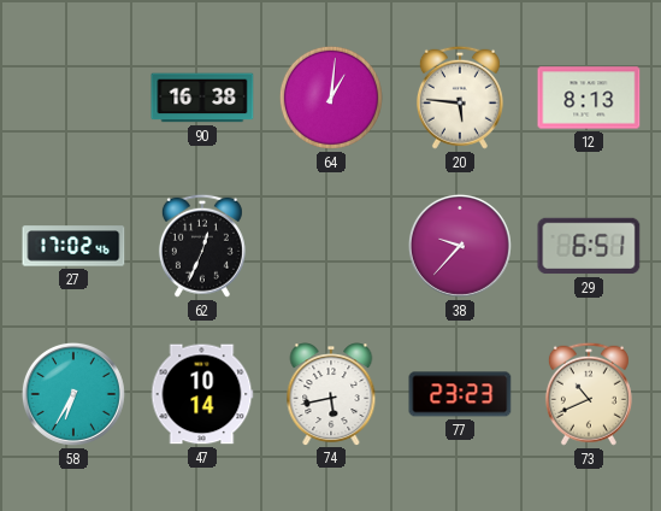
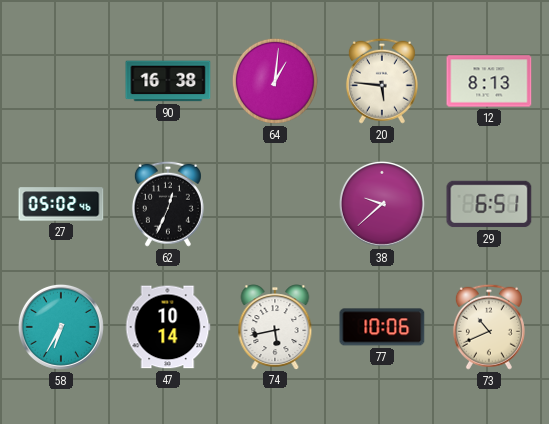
27: 17:02 -> 05:02
38: 9:37 -> 9:38
77: 23:23 -> 10:06
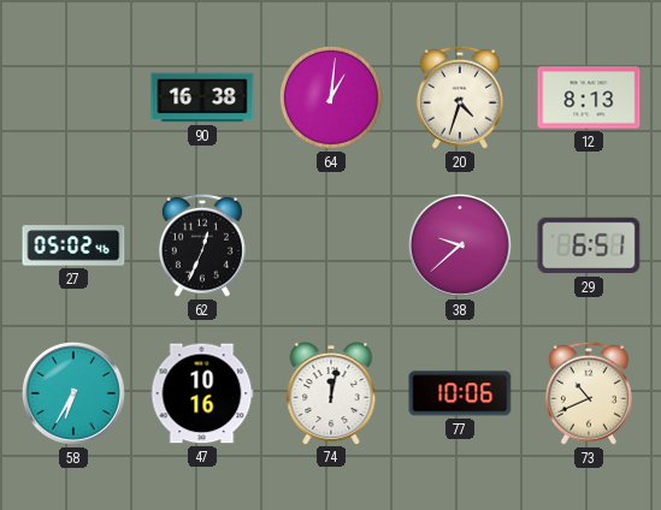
20: 5:46 -> 4:33
47: 10:14 -> 10:16
74: 5:43 -> 12:02
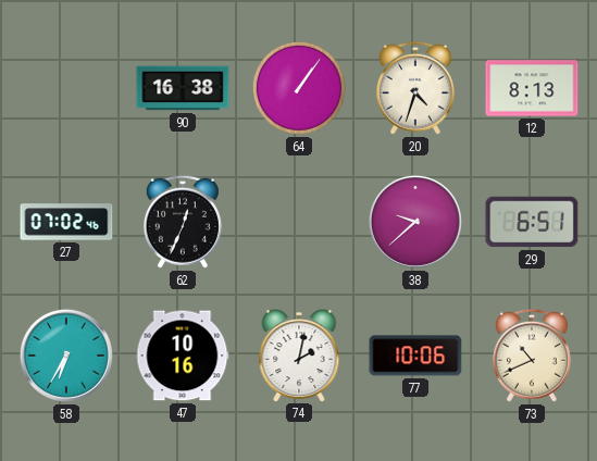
64: 1:01 -> 1:06
27: 05:02 -> 07:02
74: 12:02 -> 2:02
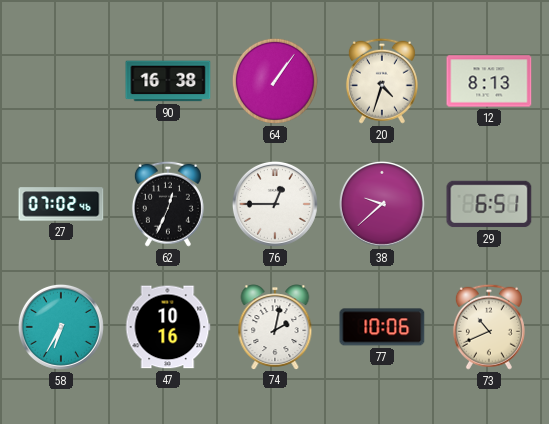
76: none -> 12:45
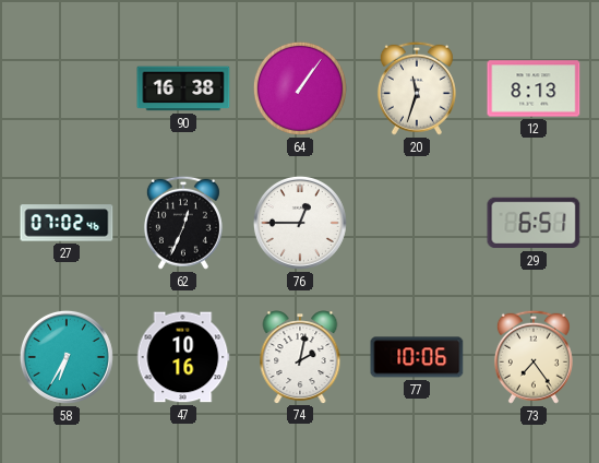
20: 4:33 -> 11:33
38: 9:38 -> none
73: 10:41 -> 7:24
